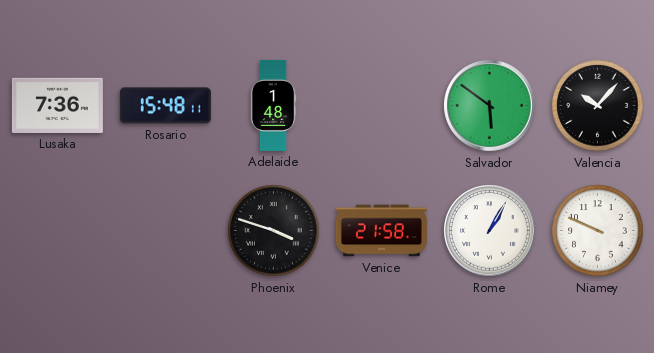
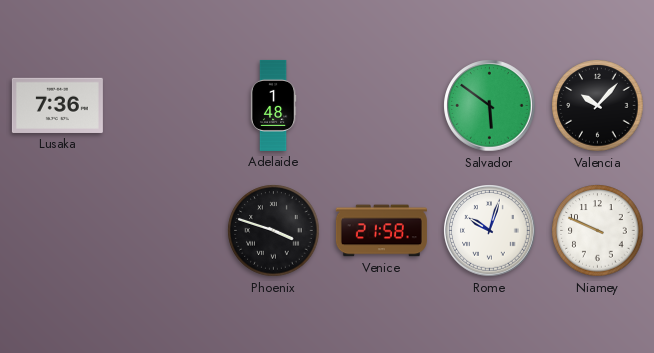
Rosario: 15:48 -> none
Rome: 1:05 -> 10:03
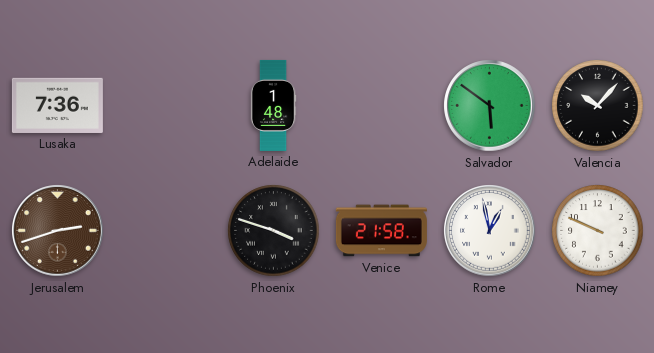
Jerusalem: none -> 2:42
Rome: 10:03 -> 12:58
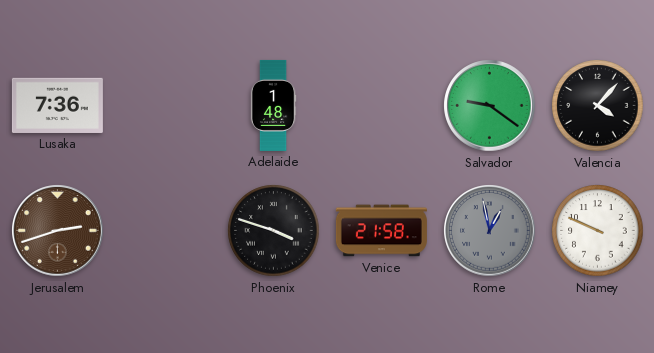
Salvador: 5:51 -> 9:21
Valencia: 10:07 -> 4:07
Rome dial: white -> grey
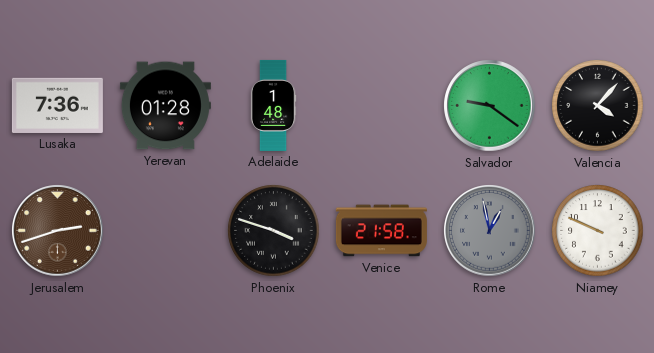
Yerevan: none -> 01:28
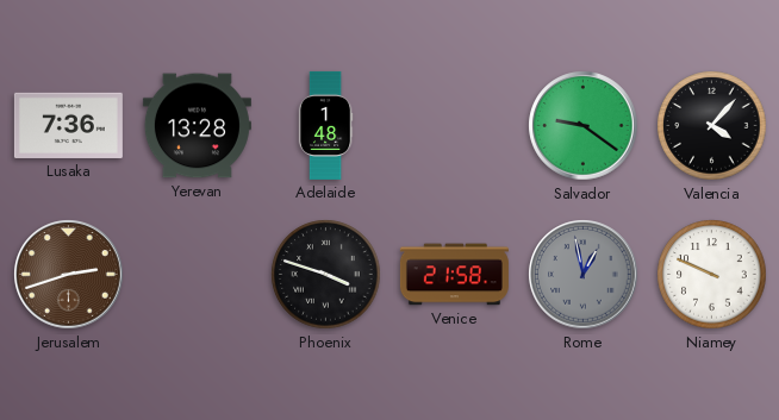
Yerevan: 01:28 -> 13:28
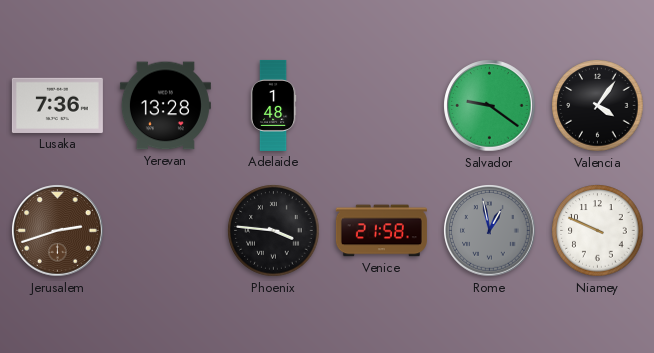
Valencia: 4:07 -> 4:06
Phoenix: 3:48 -> 3:46
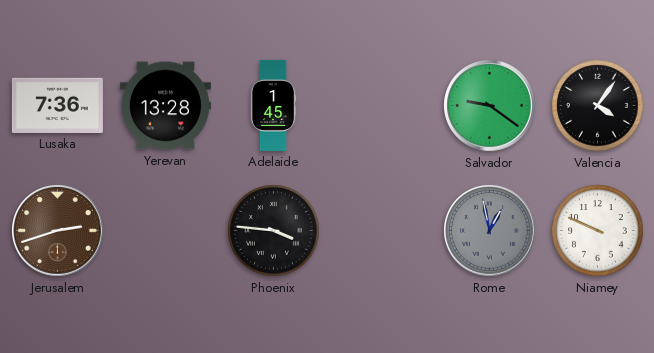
Adelaide: 1:48 -> 1:45
Venice: 21:58 -> none
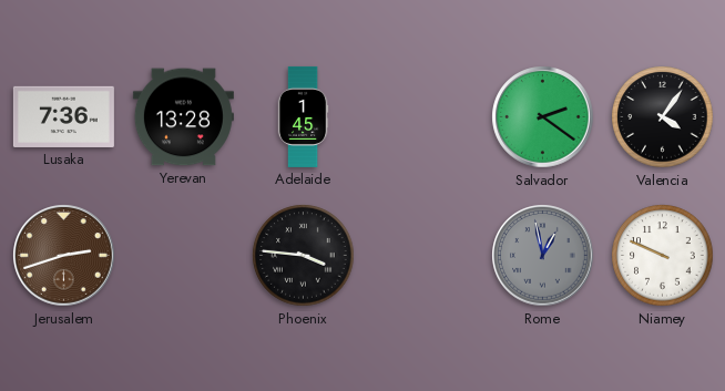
Salvador: 9:21 -> 2:21
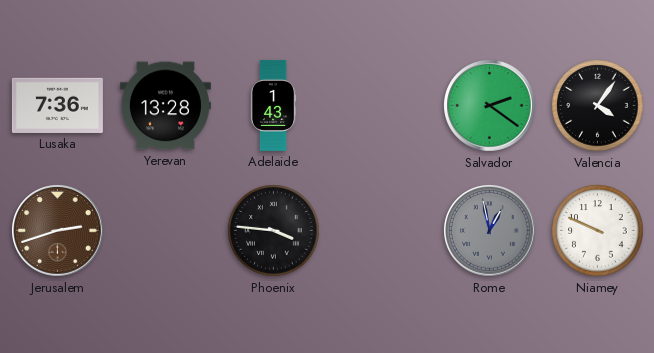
Adelaide: 1:45 -> 1:43
